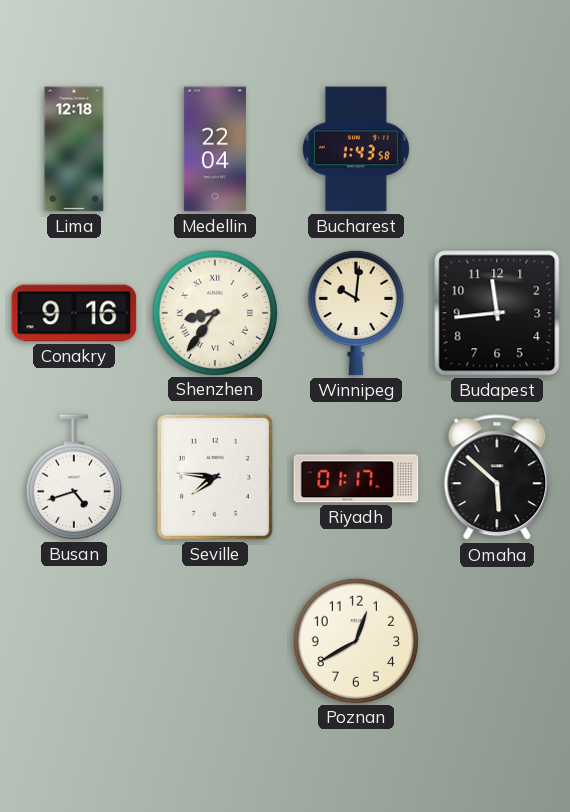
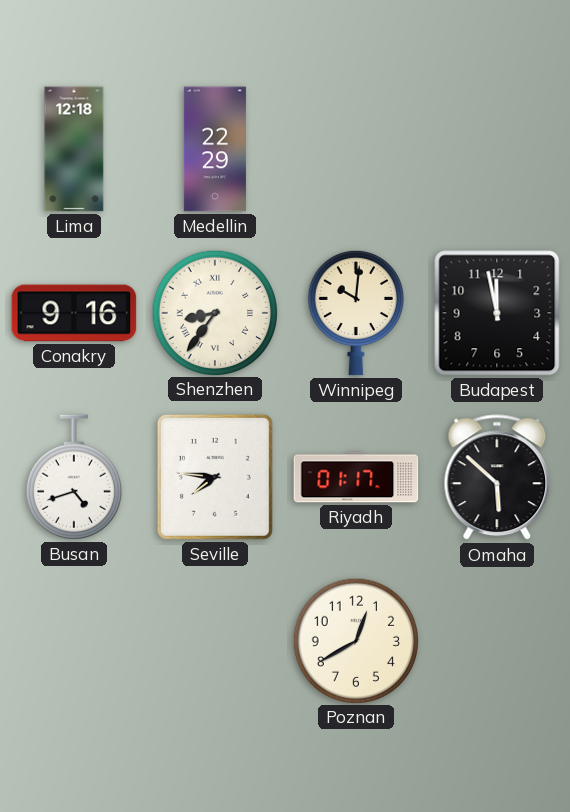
Medellin: 22:04 -> 22:29
Bucharest: 1:43 -> none
Budapest: 11:44 -> 11:58
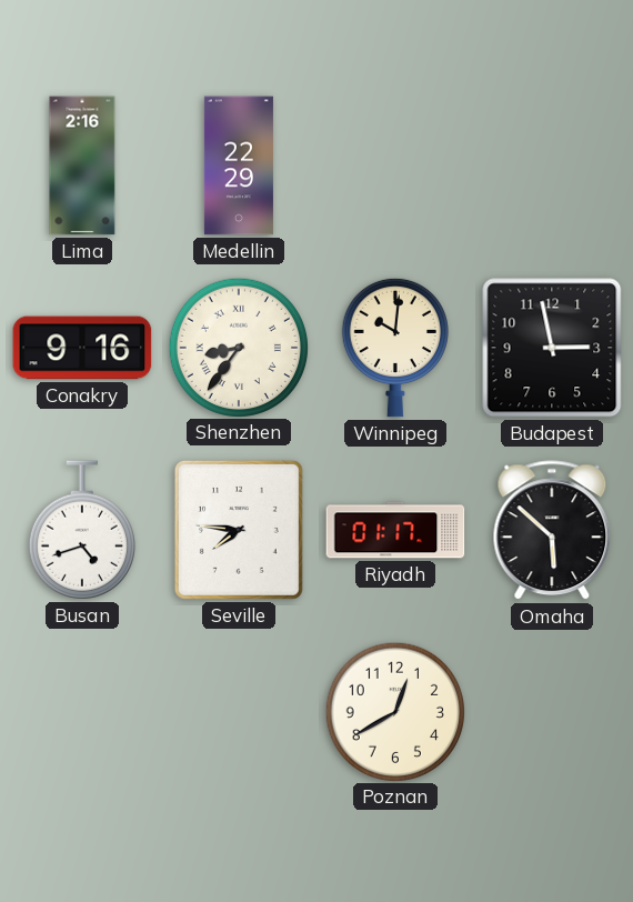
Lima: 12:18 -> 2:16
Budapest: 11:58 -> 2:58
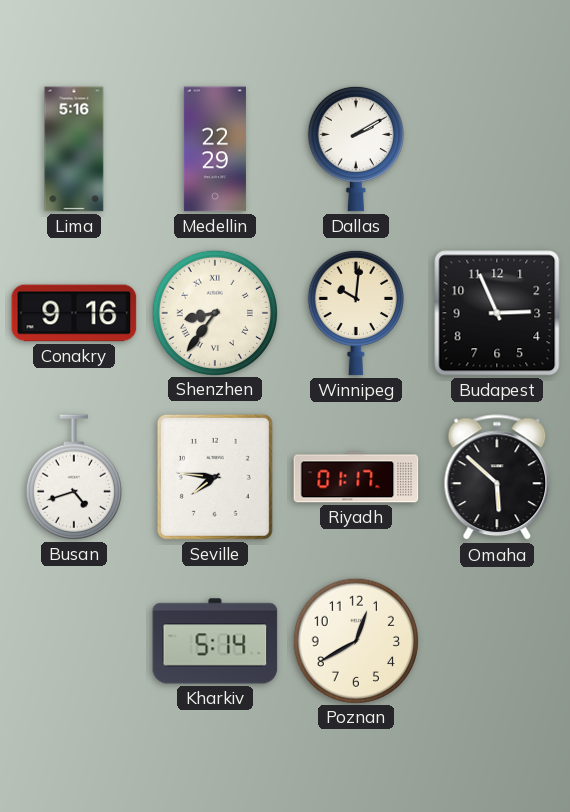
Lima: 2:16 -> 5:16
Dallas: none -> 2:10
Budapest: 2:58 -> 2:56
Kharkiv: none -> 5:14
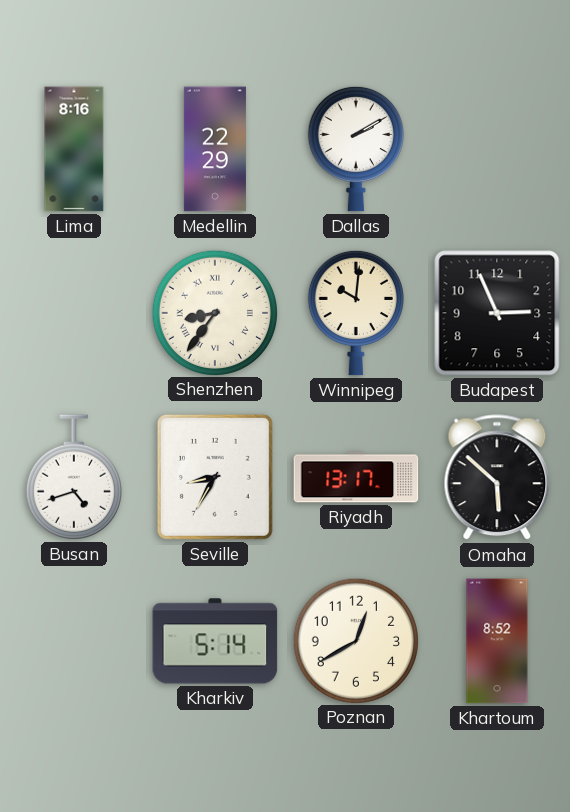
Lima: 5:16 -> 8:16
Conakry: 9:16 -> none
Seville: 7:46 -> 8:35
Riyadh: 01:17 -> 13:17
Khartoum: none -> 8:52
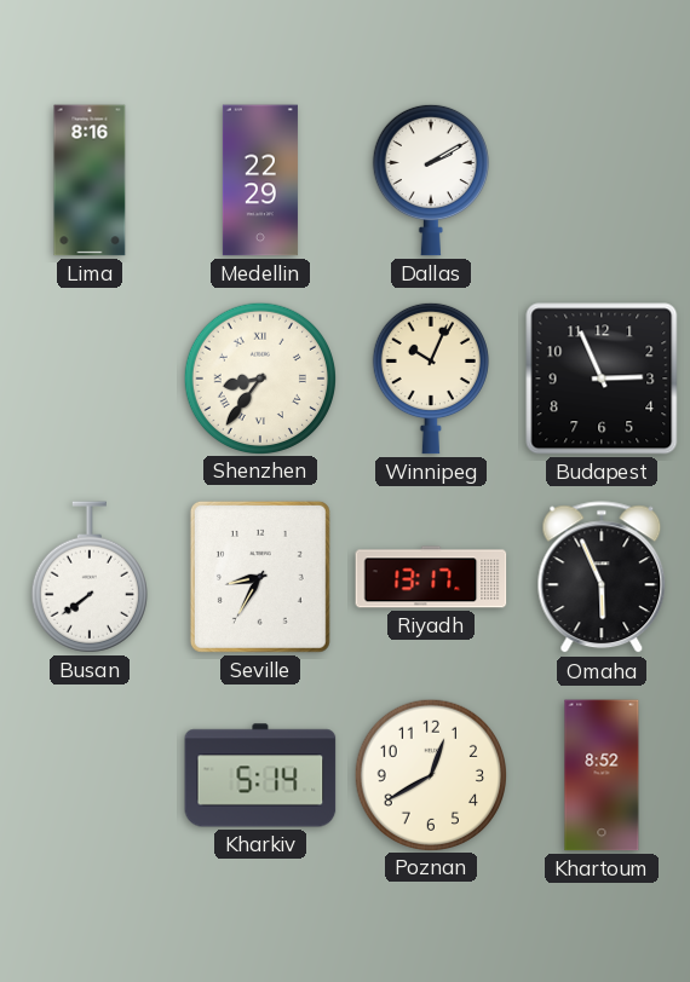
Winnipeg: 10:01 -> 10:04
Busan: 4:42 -> 7:39
Omaha: 5:52 -> 5:56
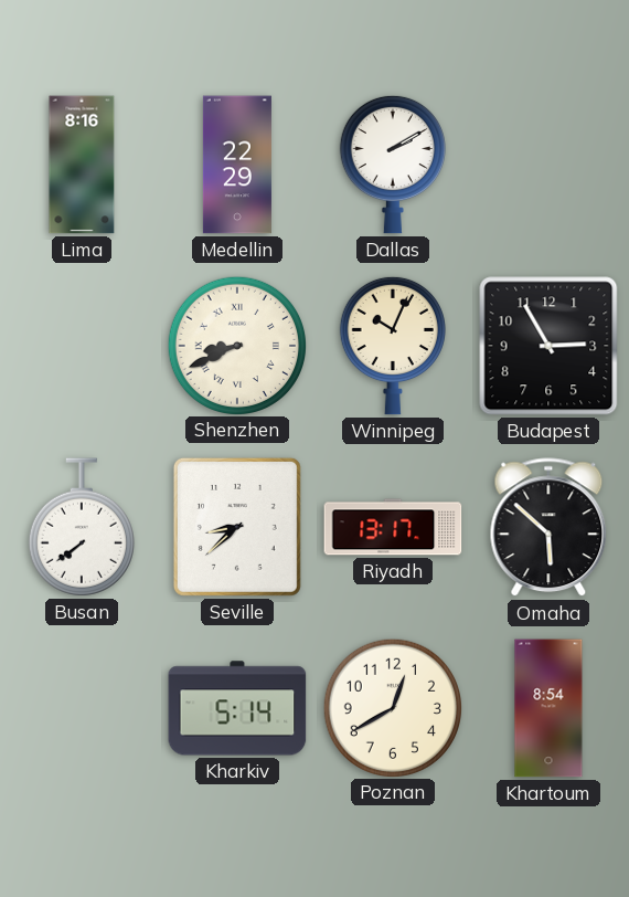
Shenzhen: 8:36 -> 8:41
Budapest: 2:56 -> 2:55
Seville: 8:35 -> 8:38
Omaha: 5:56 -> 5:52
Khartoum: 8:52 -> 8:54
